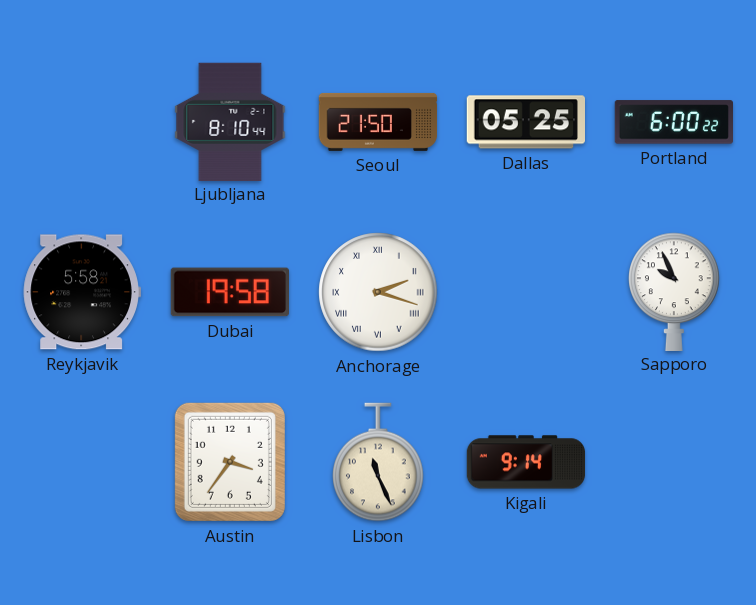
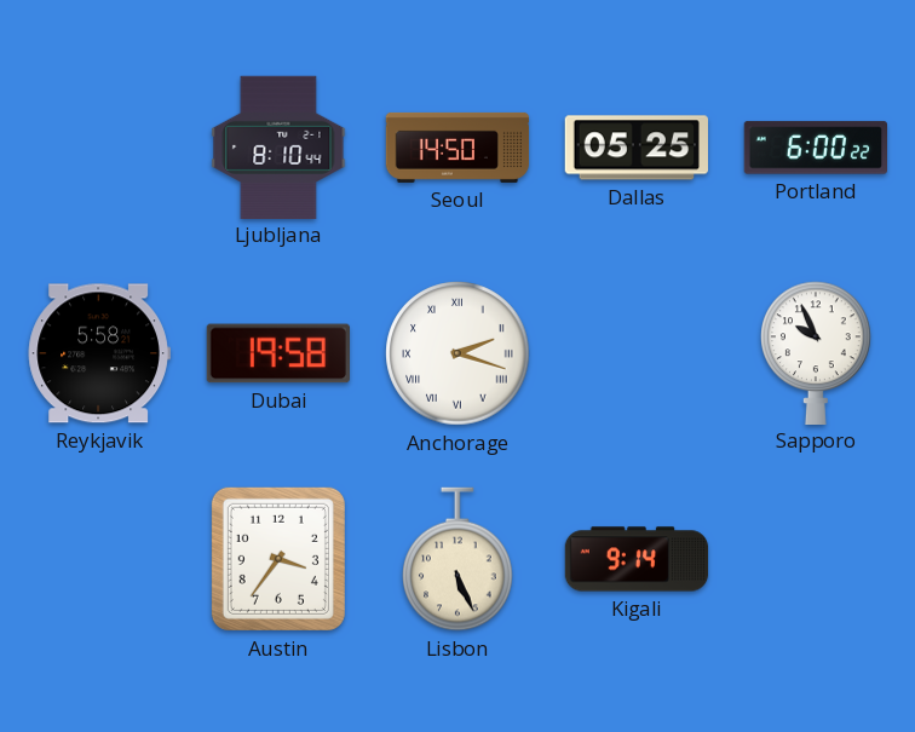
Seoul: 21:50 -> 14:50
Lisbon: 11:26 -> 5:26
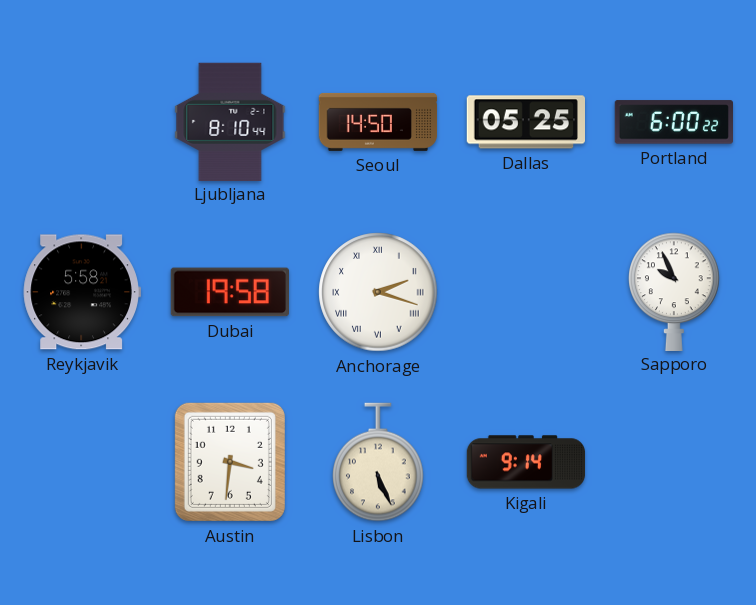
Austin: 3:36 -> 3:31
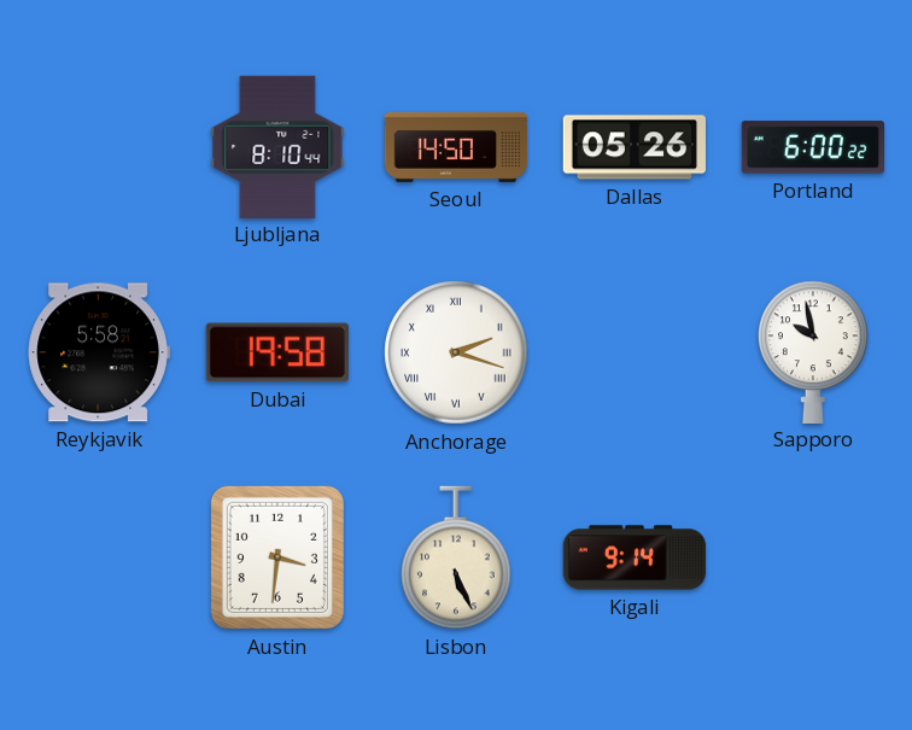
Dallas: 05:25 -> 05:26
Sapporo: 9:56 -> 9:58
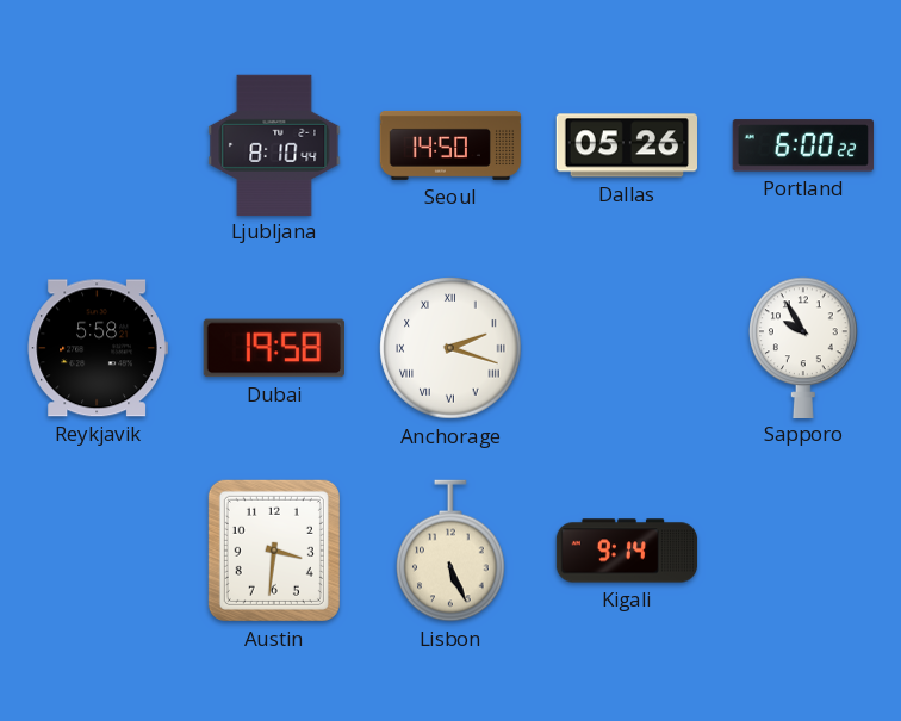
Sapporo: 9:58 -> 9:55
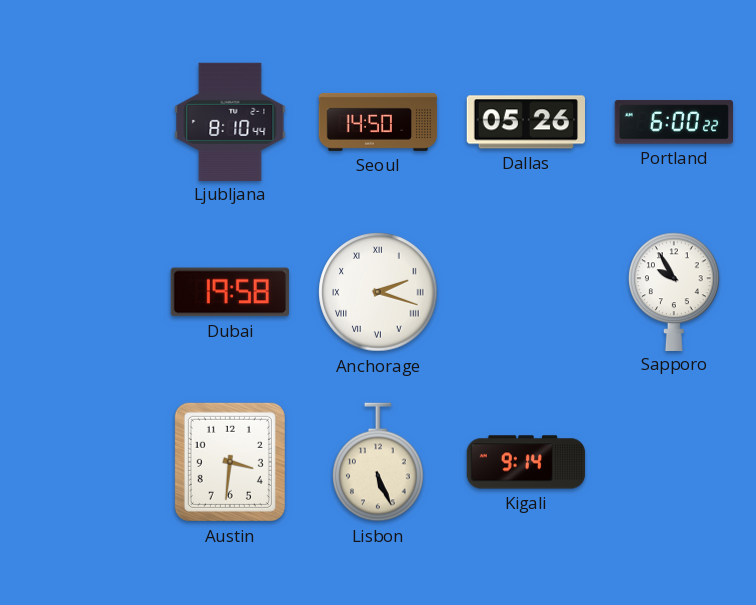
Reykjavik: 5:58 -> none
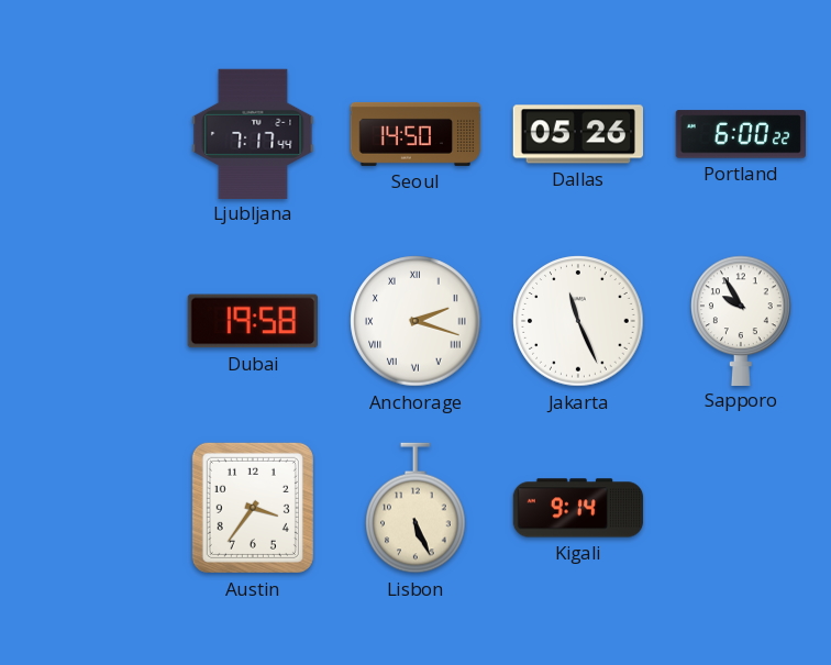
Ljubljana: 8:10 -> 7:17
Jakarta: none -> 11:26
Austin: 3:31 -> 3:36
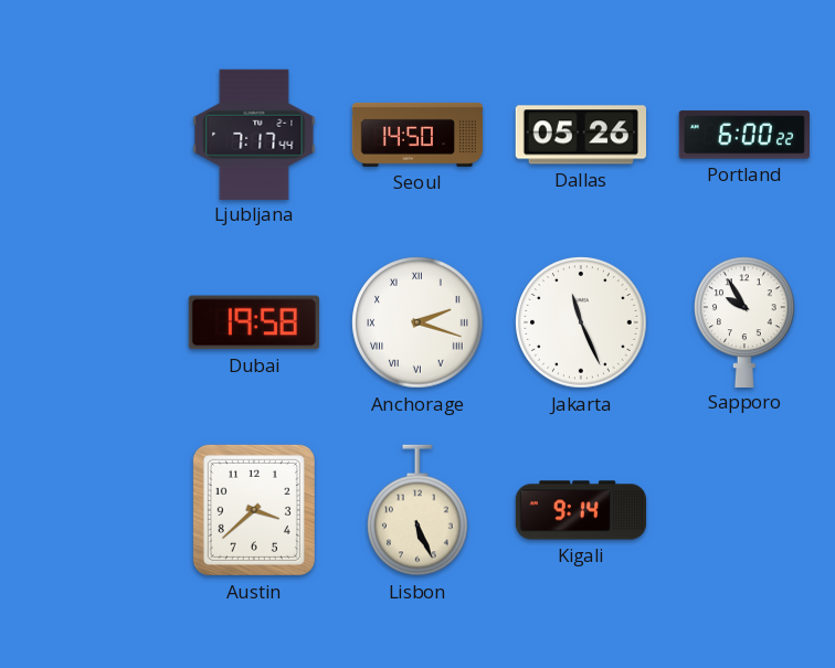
Austin: 3:36 -> 3:38
